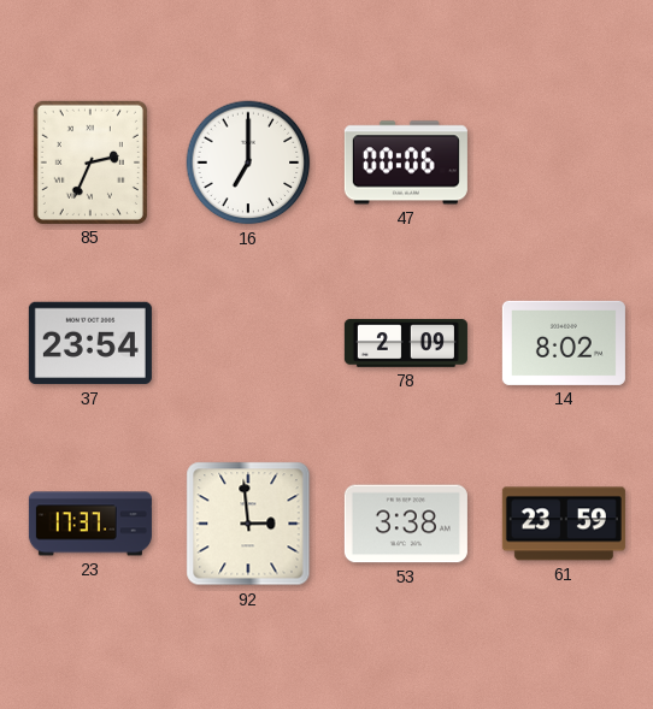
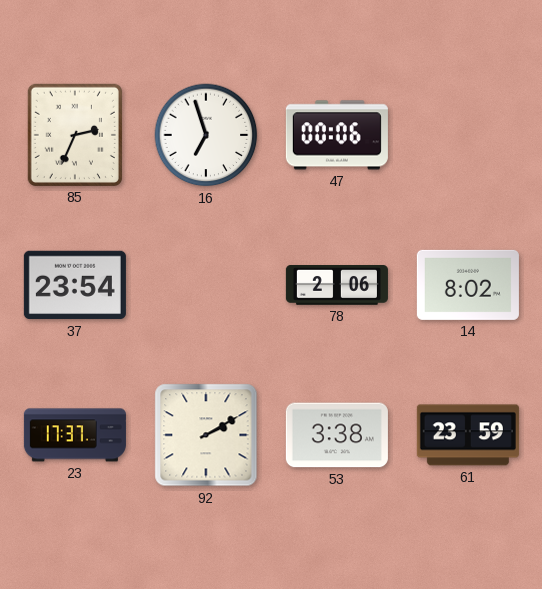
16: 7:00 -> 6:57
78: 2:09 -> 2:06
92: 2:59 -> 2:10
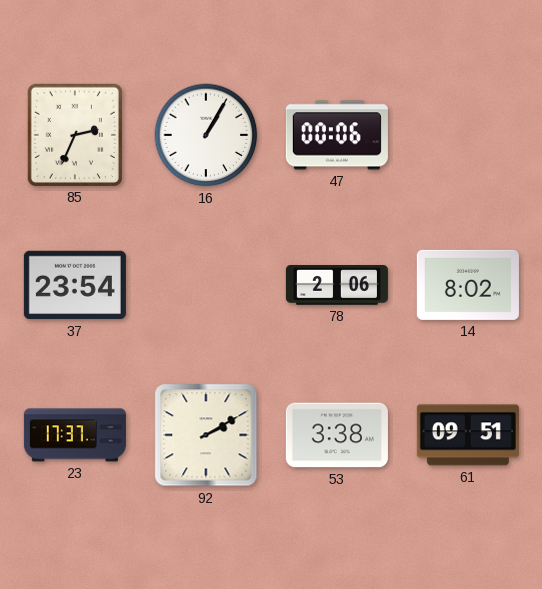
16: 6:57 -> 1:05
61: 23:59 -> 09:51
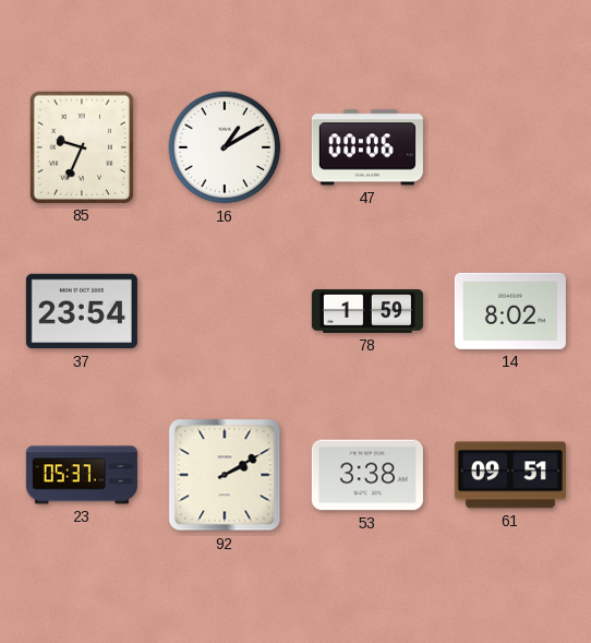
85: 2:34 -> 9:34
16: 1:05 -> 1:10
78: 2:06 -> 1:59
23: 17:37 -> 05:37
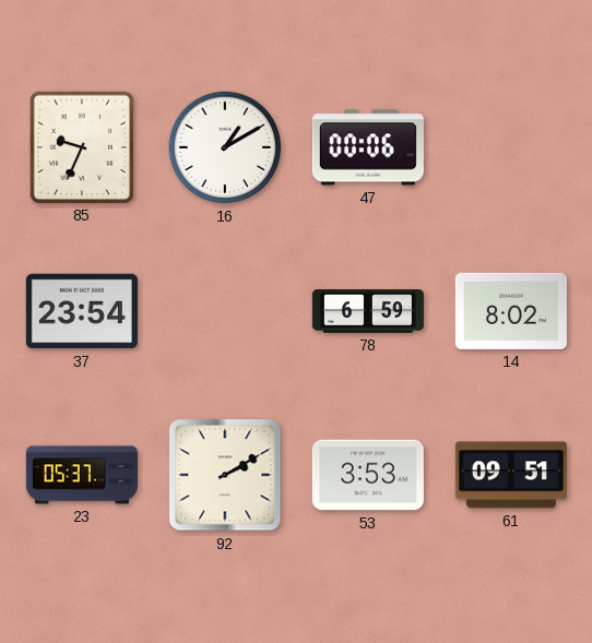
78: 1:59 -> 6:59
53: 3:38 -> 3:53
